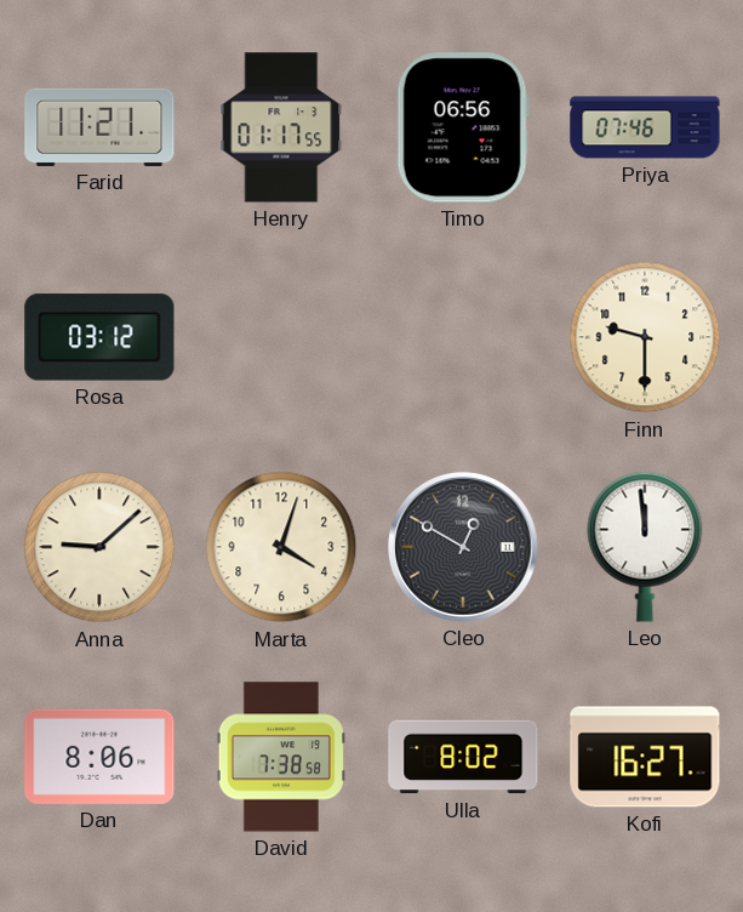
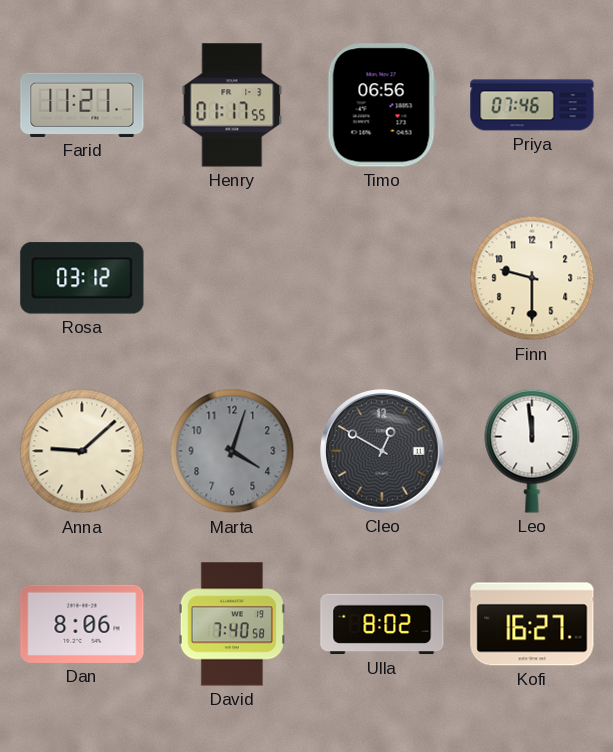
Marta dial: cream -> grey
David: 7:38 -> 7:40
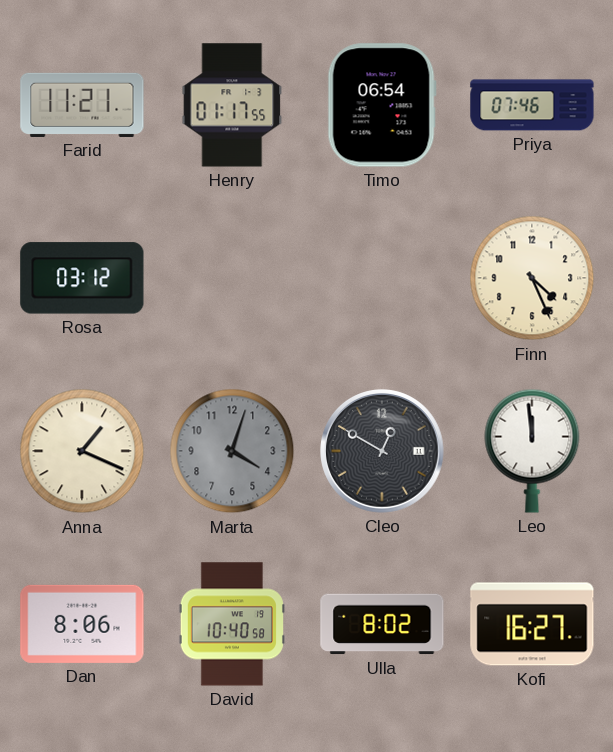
Timo: 06:56 -> 06:54
Finn: 9:30 -> 4:26
Anna: 9:08 -> 1:19
David: 7:40 -> 10:40
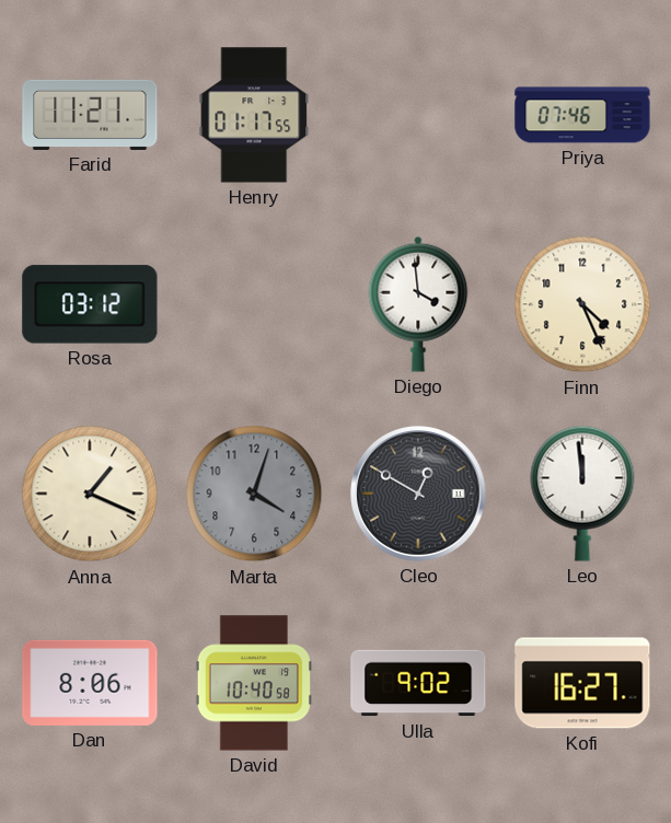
Timo: 06:54 -> none
Diego: none -> 3:59
Ulla: 8:02 -> 9:02
